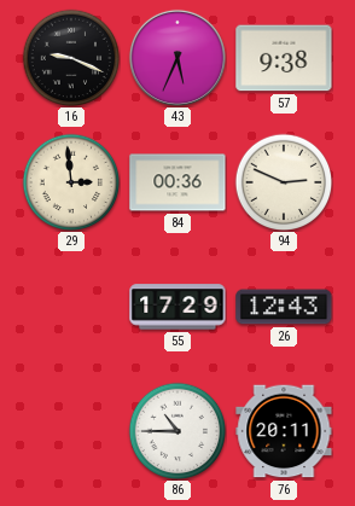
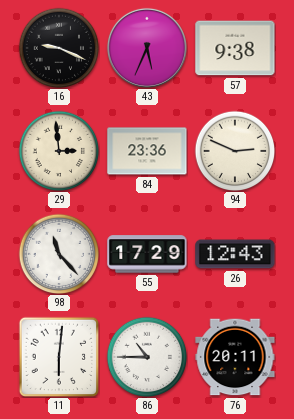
84: 00:36 -> 23:36
98: none -> 11:23
11: none -> 6:01
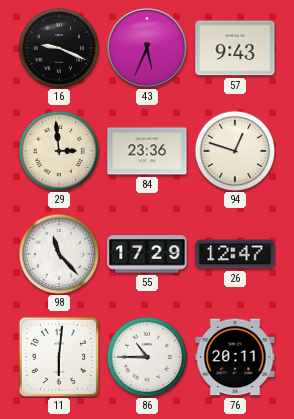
57: 9:38 -> 9:43
94: 2:49 -> 12:48
26: 12:43 -> 12:47
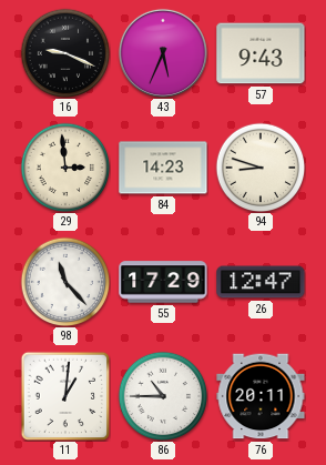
84: 23:36 -> 14:23
94: 12:48 -> 8:48
11: 6:01 -> 1:01
